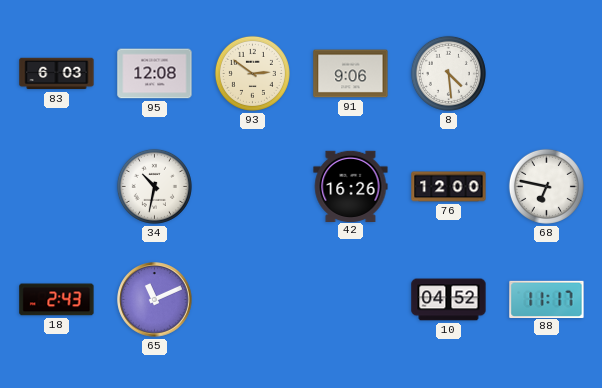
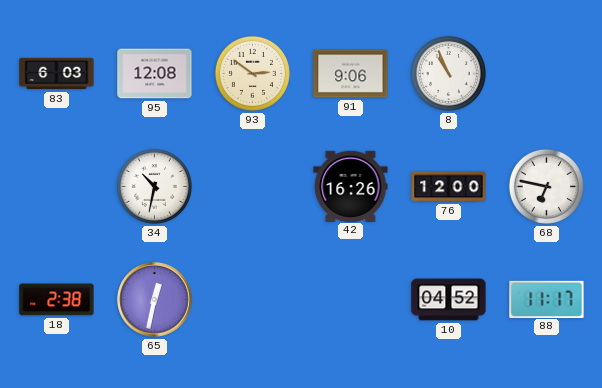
8: 4:29 -> 10:56
18: 2:43 -> 2:38
65: 11:11 -> 12:32
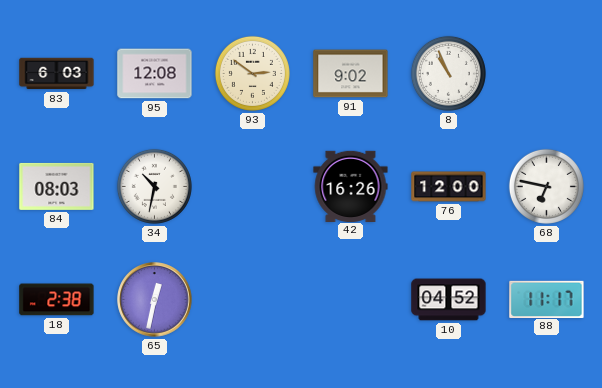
91: 9:06 -> 9:02
84: none -> 08:03
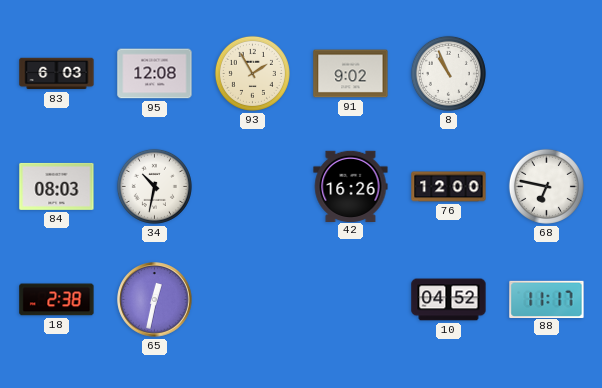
93: 2:51 -> 1:55
